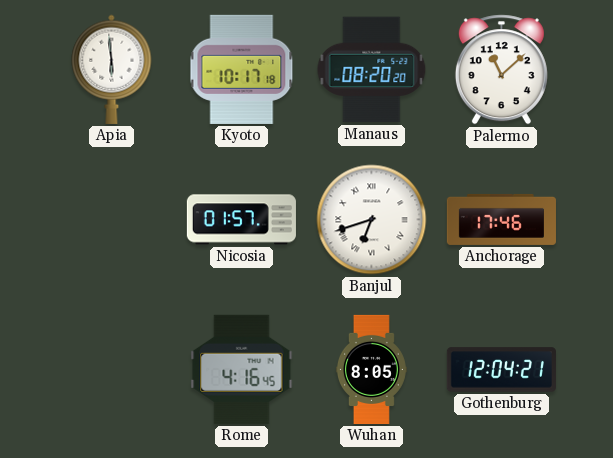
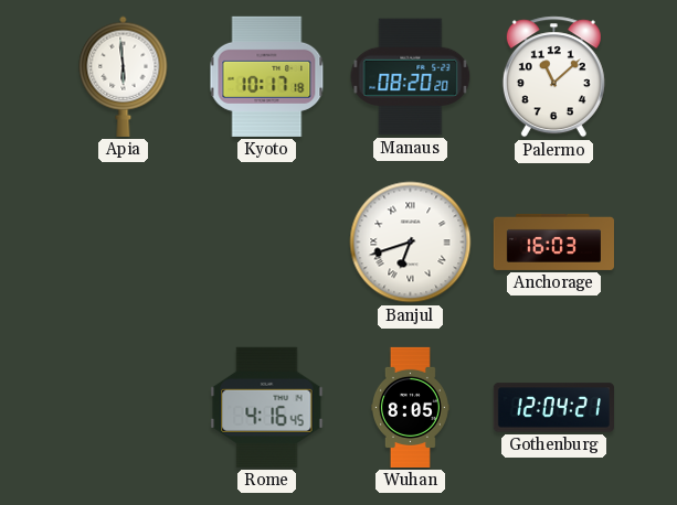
Nicosia: 01:57 -> none
Anchorage: 17:46 -> 16:03
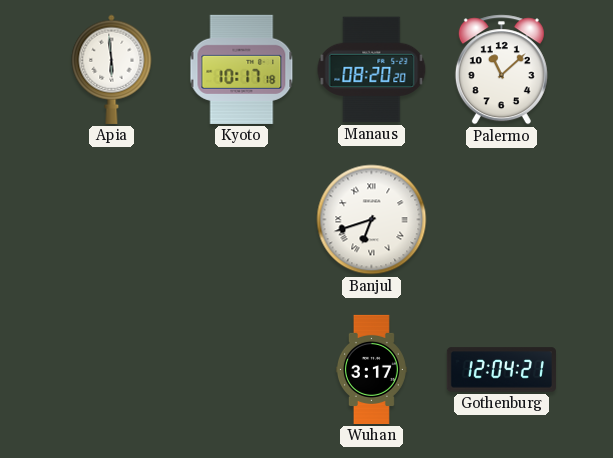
Anchorage: 16:03 -> none
Rome: 4:16 -> none
Wuhan: 8:05 -> 3:17
